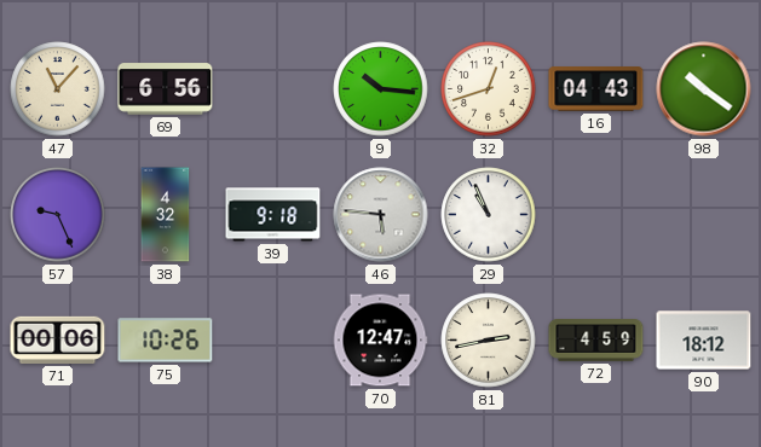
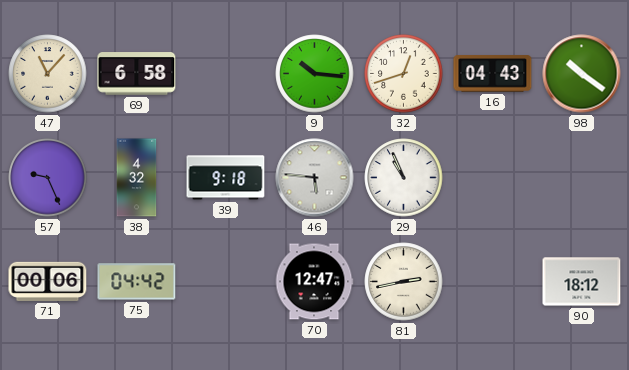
69: 6:56 -> 6:58
75: 10:26 -> 04:42
72: 4:59 -> none
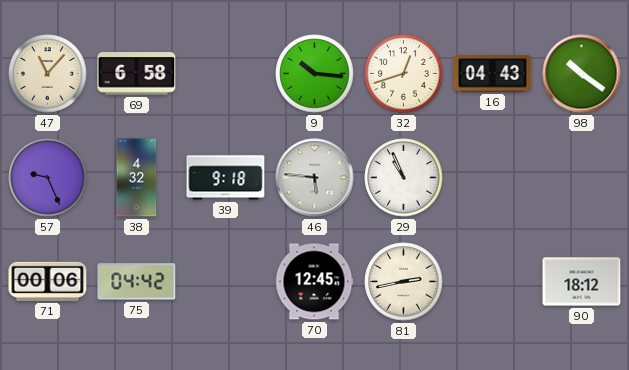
70: 12:47 -> 12:45
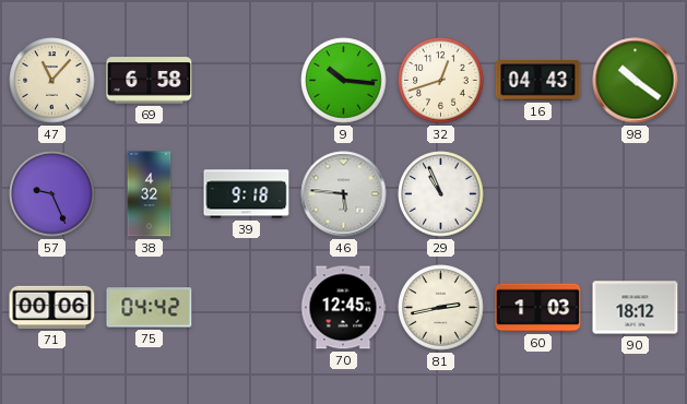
60: none -> 1:03
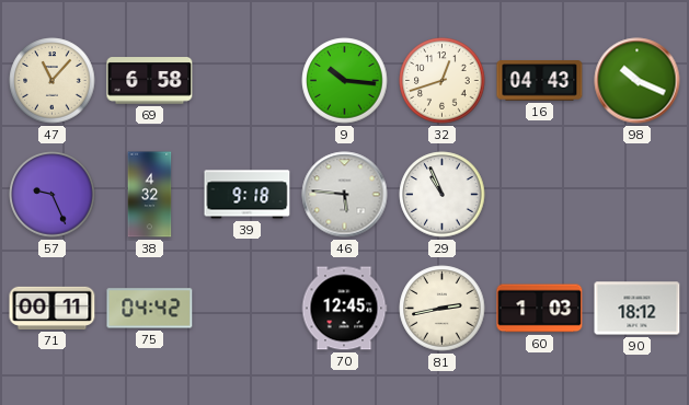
98: 10:21 -> 10:19
71: 00:06 -> 00:11
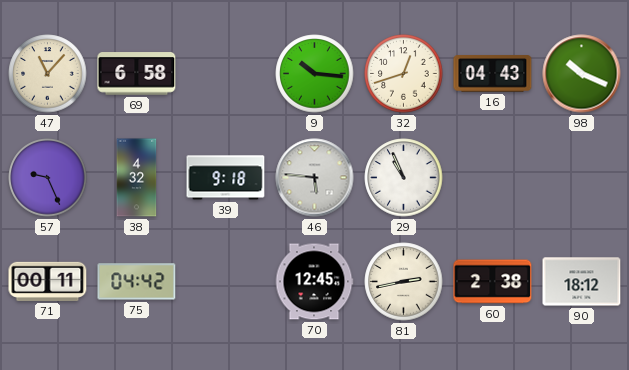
60: 1:03 -> 2:38
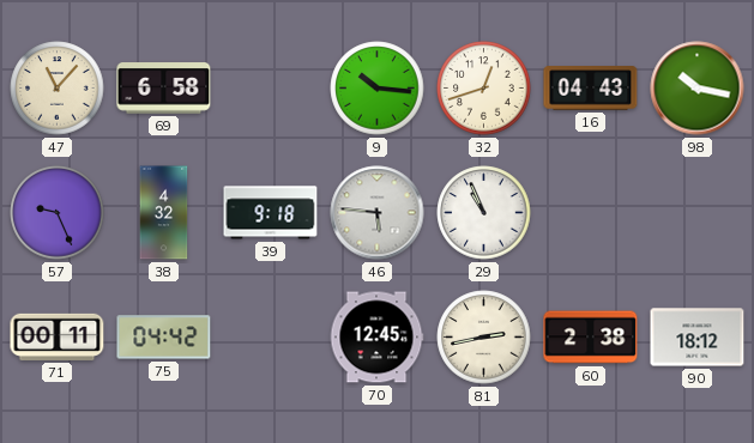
98: 10:19 -> 10:17
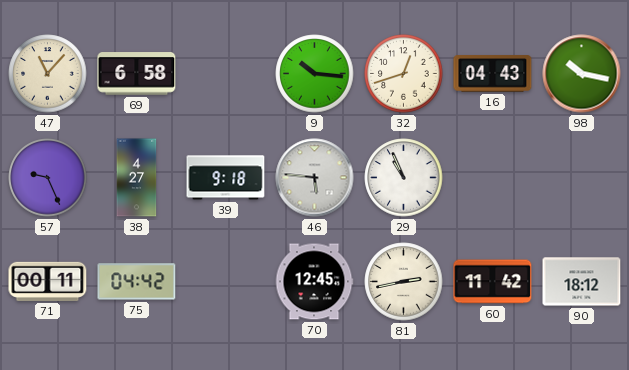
38: 4:32 -> 4:27
60: 2:38 -> 11:42
